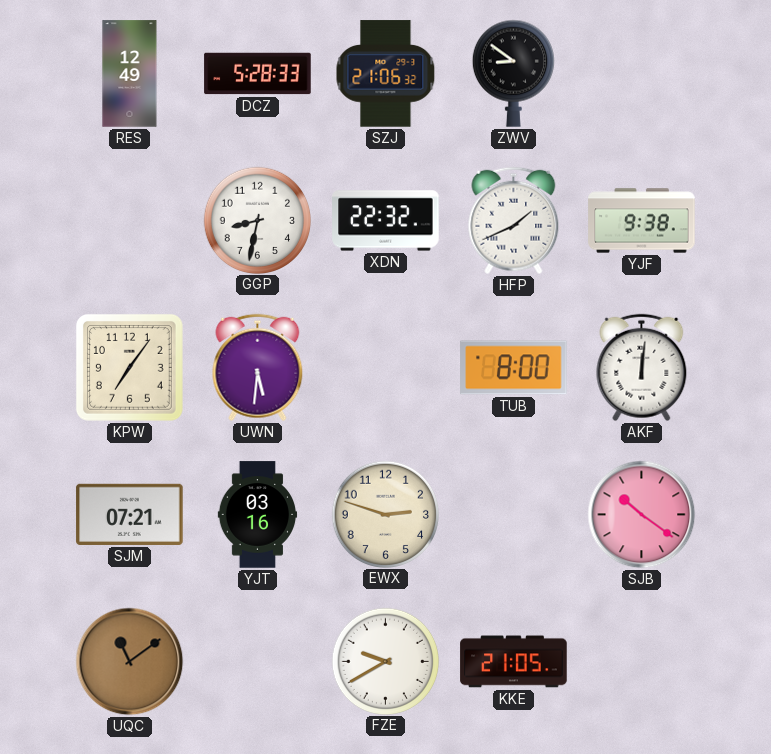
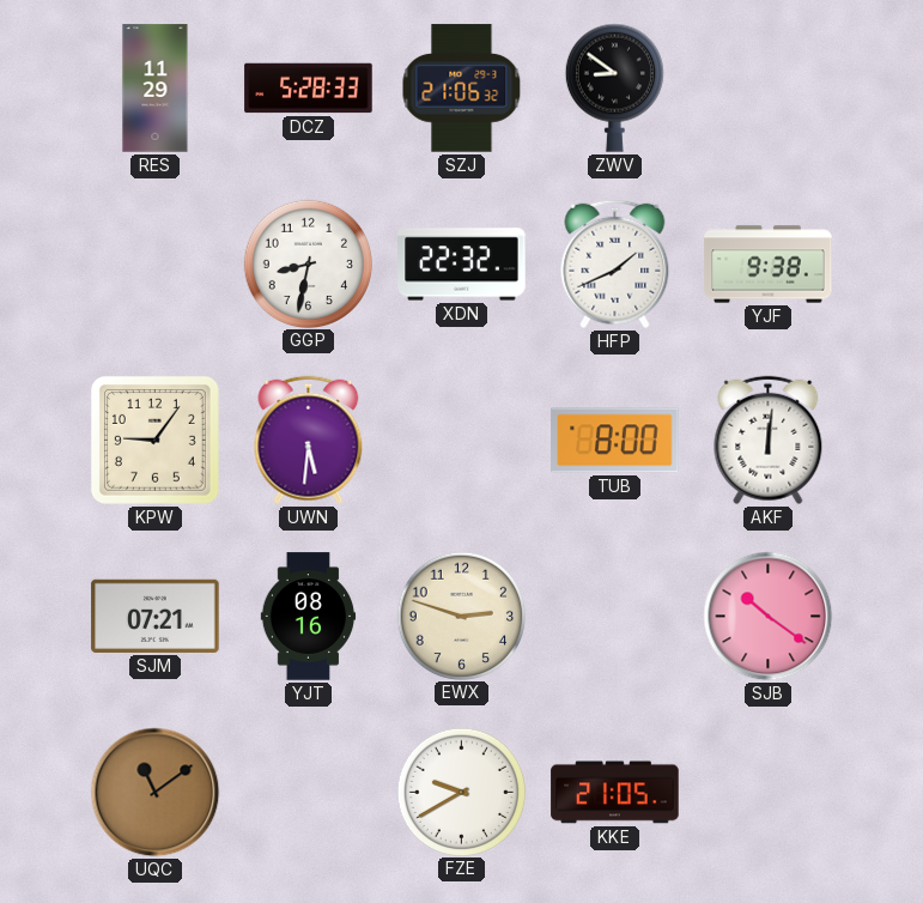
RES: 12:49 -> 11:29
KPW: 7:06 -> 9:06
YJT: 03:16 -> 08:16
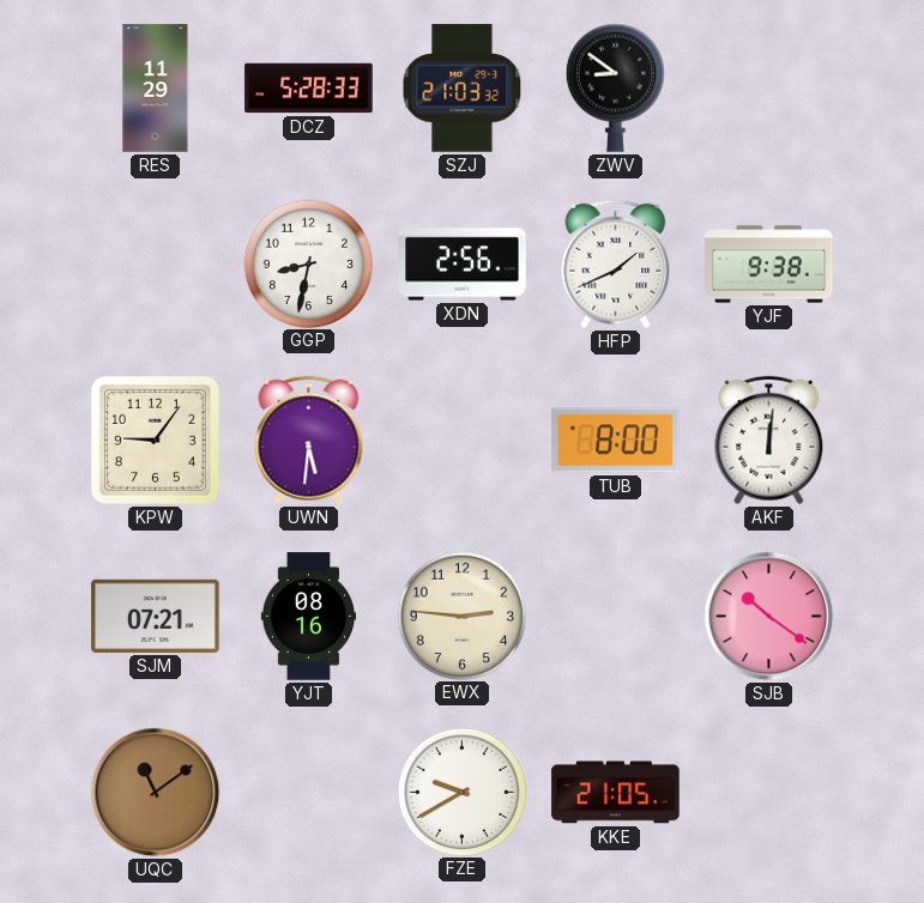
SZJ: 21:06 -> 21:03
XDN: 22:32 -> 2:56
EWX: 2:48 -> 2:46
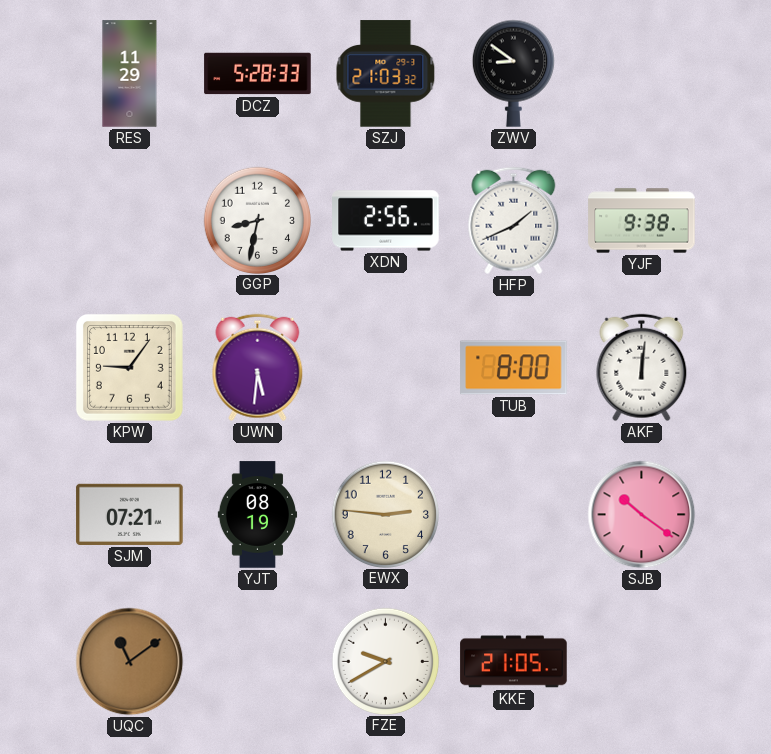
YJT: 08:16 -> 08:19
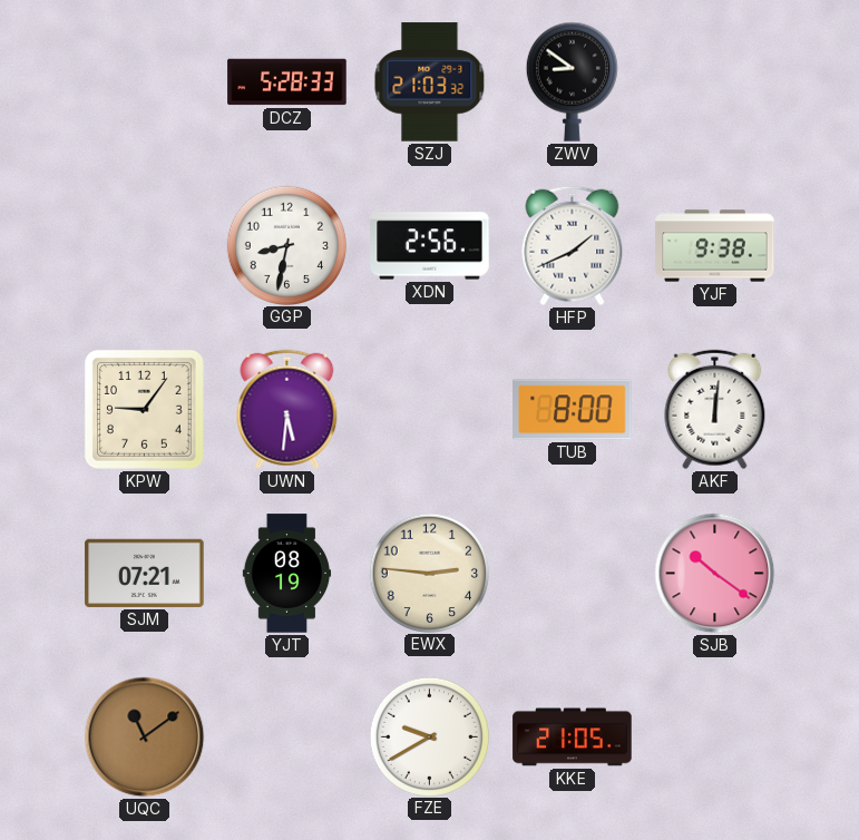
RES: 11:29 -> none
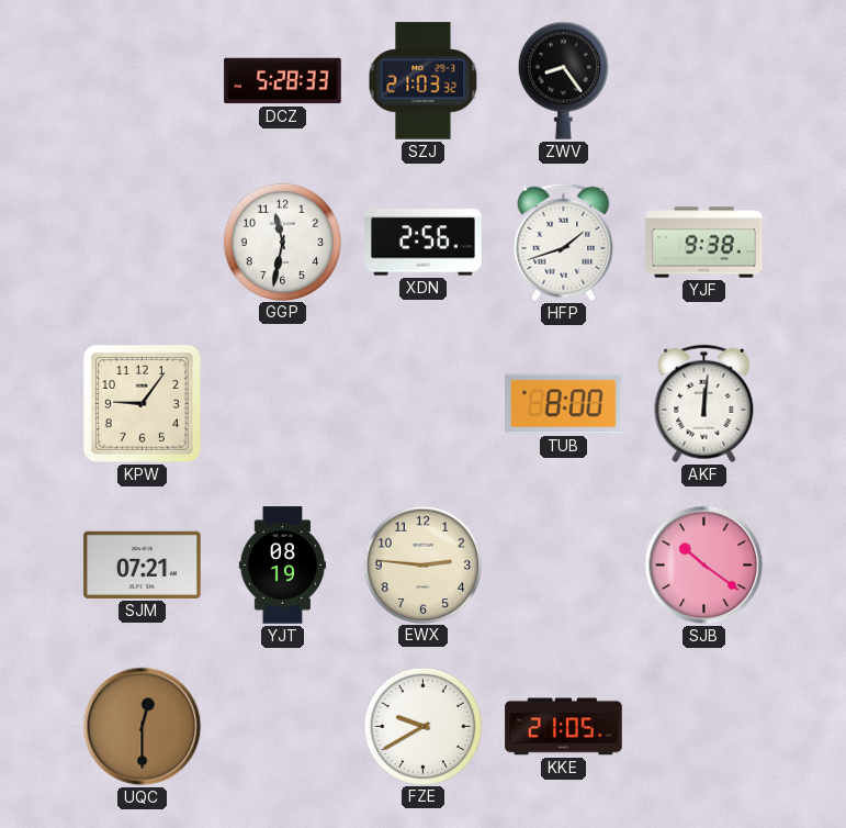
ZWV: 8:51 -> 8:24
GGP: 8:32 -> 11:32
HFP: 1:41 -> 1:42
UWN: 5:31 -> none
UQC: 11:09 -> 12:30
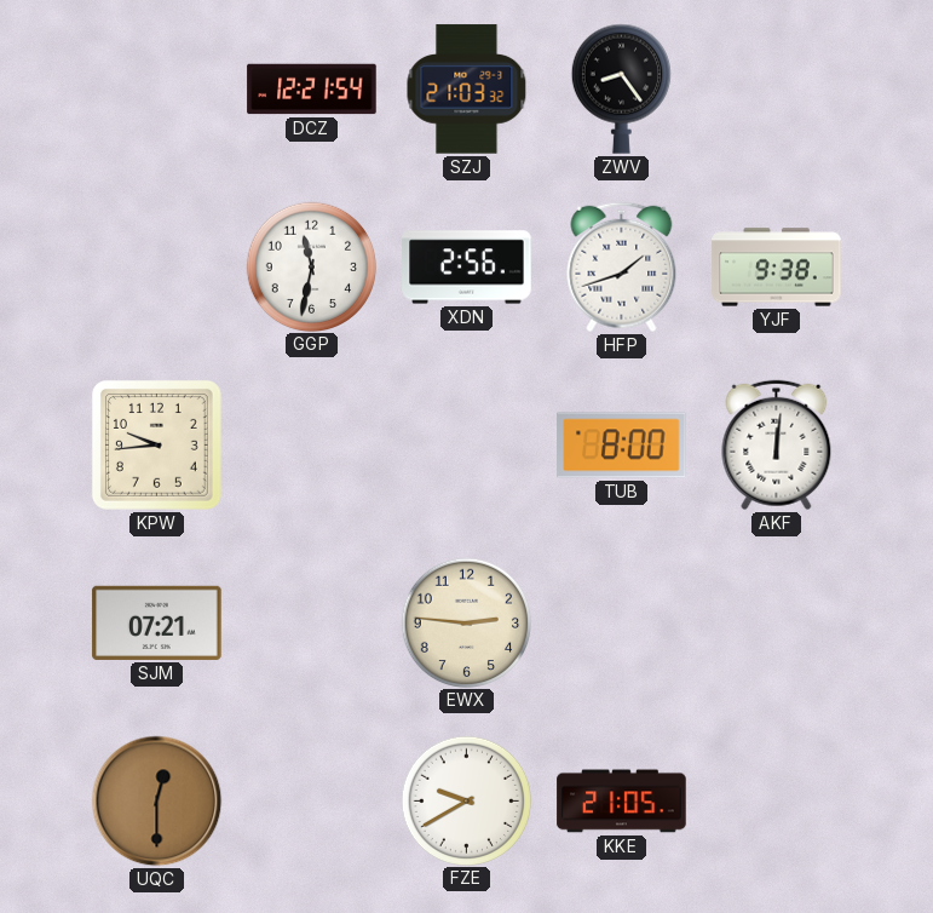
DCZ: 5:28 -> 12:21
KPW: 9:06 -> 9:44
YJT: 08:19 -> none
SJB: 10:21 -> none
